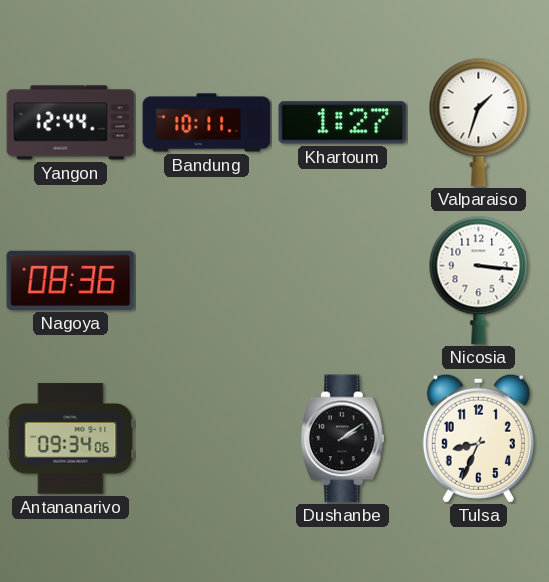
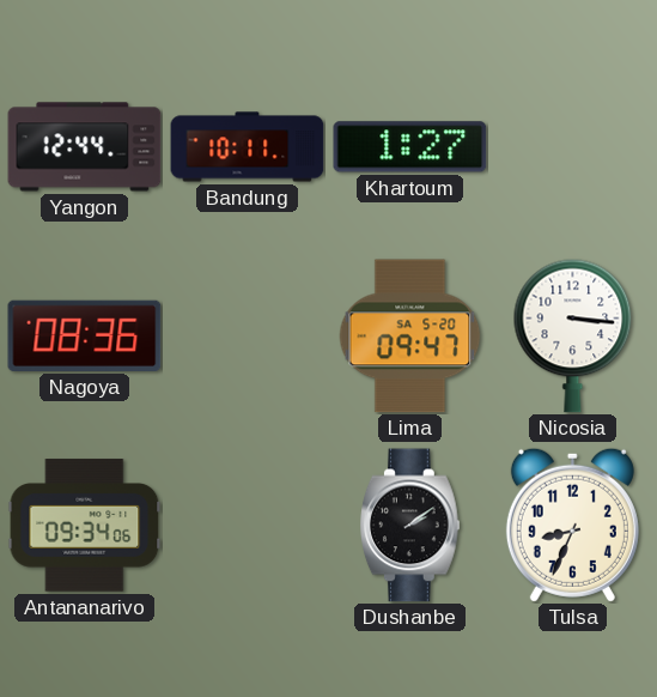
Valparaiso: 1:33 -> none
Lima: none -> 09:47
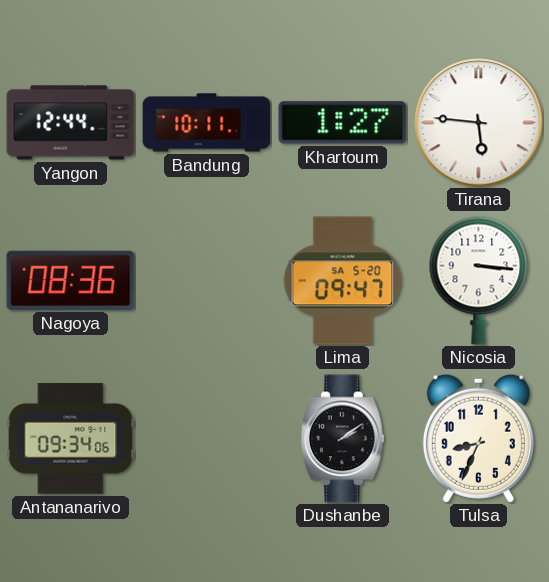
Tirana: none -> 5:46
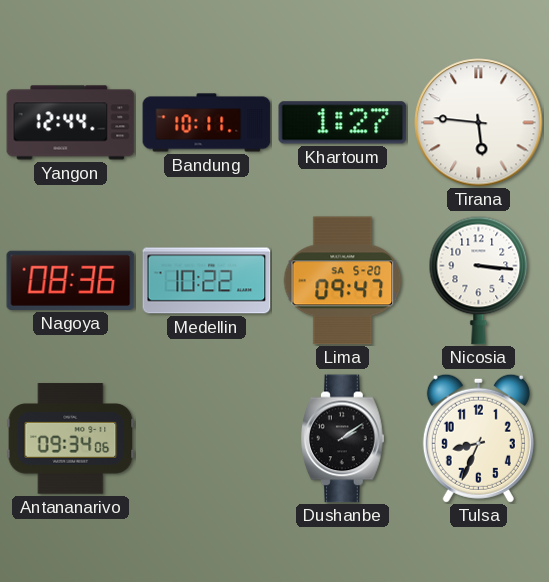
Medellin: none -> 10:22
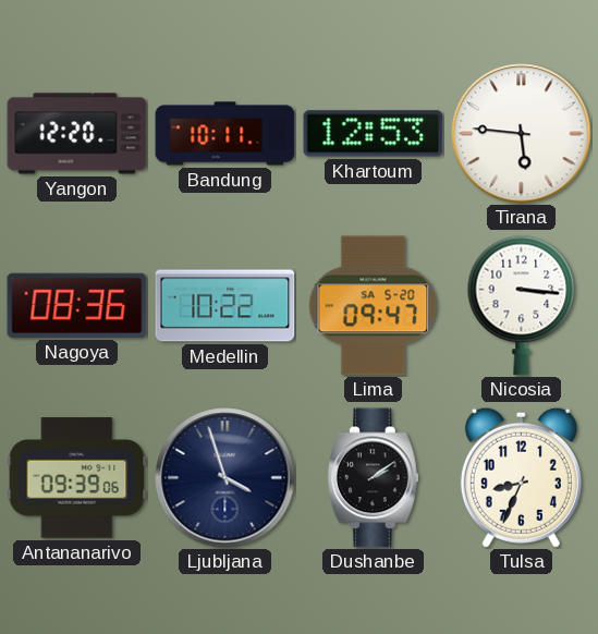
Yangon: 12:44 -> 12:20
Khartoum: 1:27 -> 12:53
Antananarivo: 09:34 -> 09:39
Ljubljana: none -> 3:57
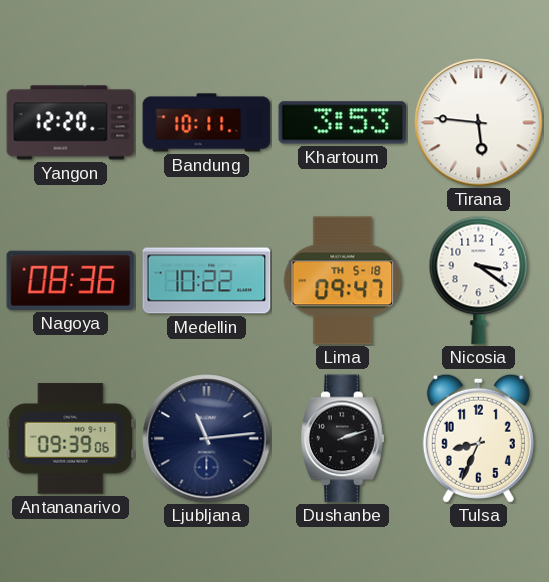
Khartoum: 12:53 -> 3:53
Lima date: SA 5-20 -> TH 5-18
Nicosia: 3:16 -> 3:21
Ljubljana: 3:57 -> 11:14
Dushanbe: 2:09 -> 2:12
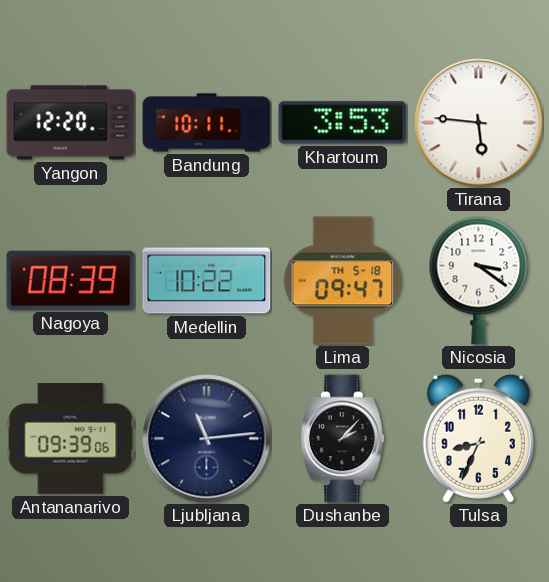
Nagoya: 08:36 -> 08:39
Dushanbe: 2:12 -> 2:07
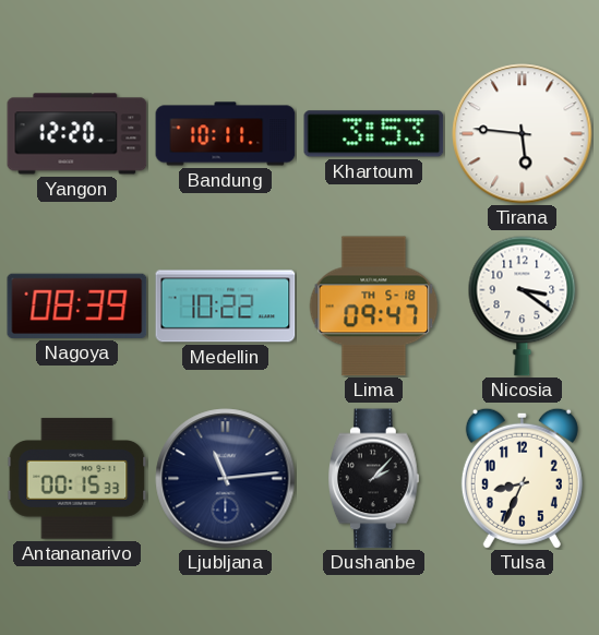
Antananarivo: 09:39 -> 00:15
